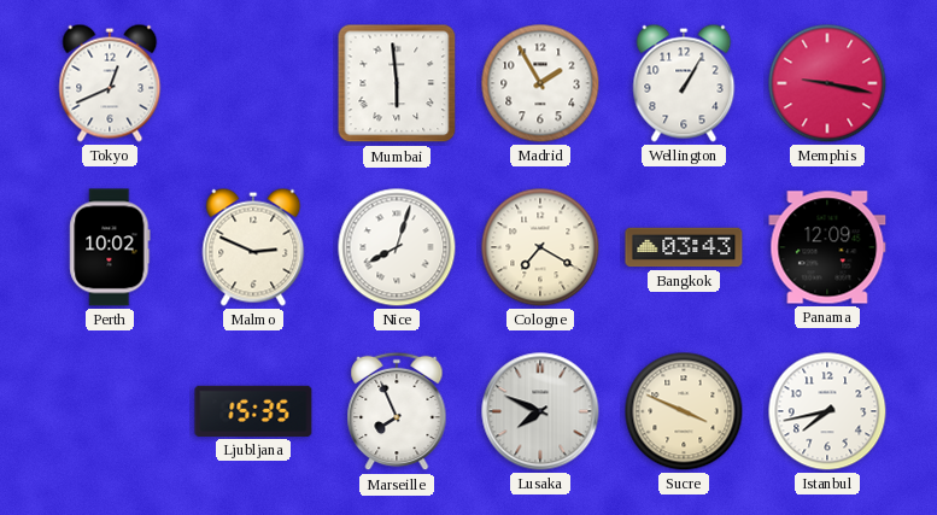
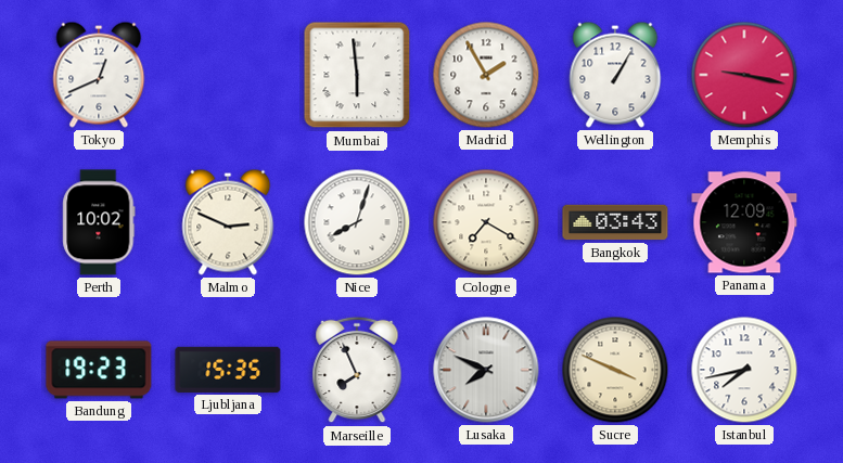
Bandung: none -> 19:23
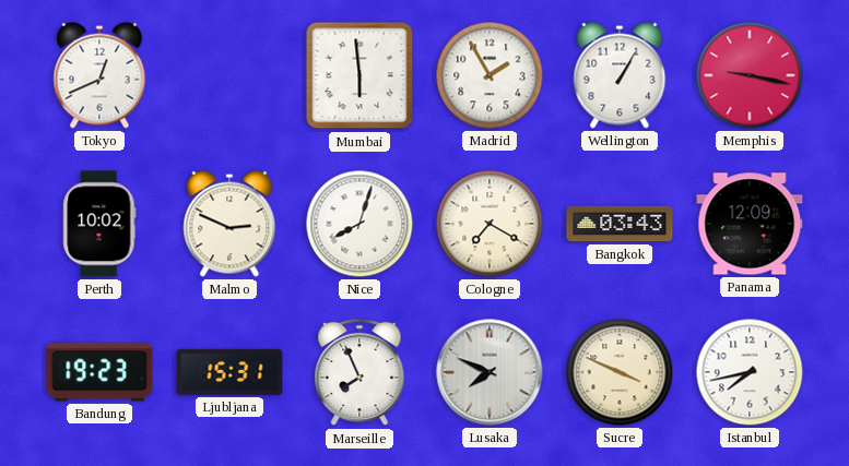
Ljubljana: 15:35 -> 15:31
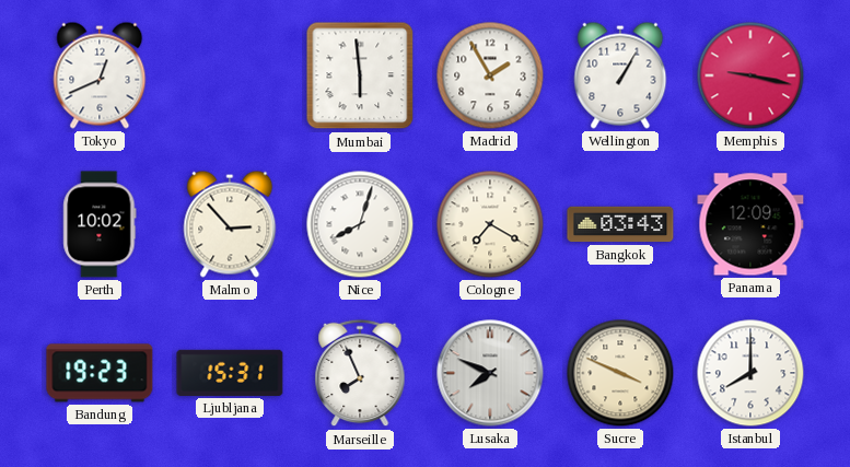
Malmo: 2:49 -> 2:53
Istanbul: 7:43 -> 8:00
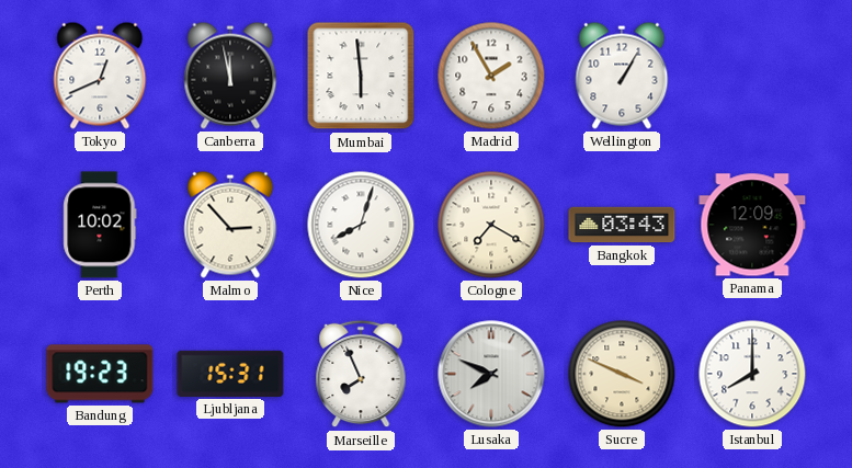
Canberra: none -> 11:58
Memphis: 9:17 -> none
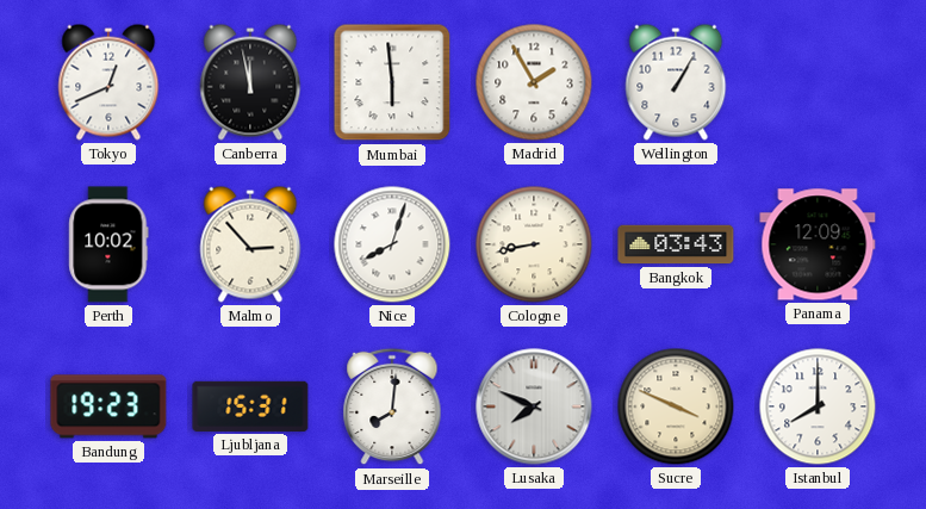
Cologne: 7:20 -> 8:43
Marseille: 7:56 -> 8:01
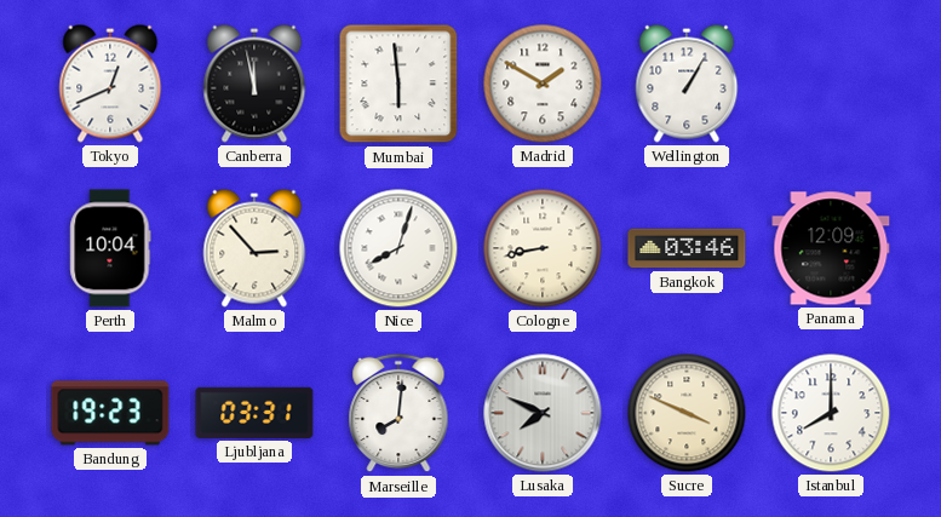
Madrid: 1:55 -> 1:50
Perth: 10:02 -> 10:04
Bangkok: 03:43 -> 03:46
Ljubljana: 15:31 -> 03:31
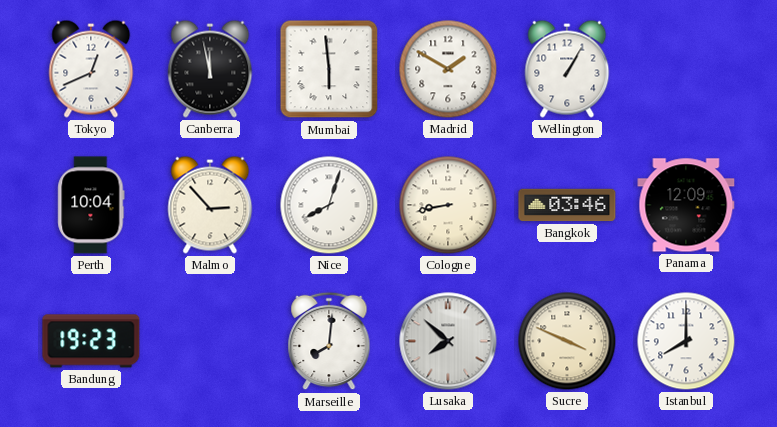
Ljubljana: 03:31 -> none
Lusaka: 7:49 -> 7:52
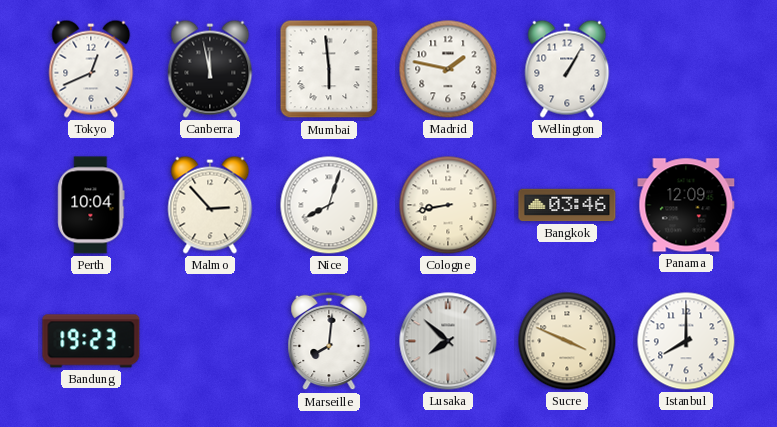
Madrid: 1:50 -> 1:47
